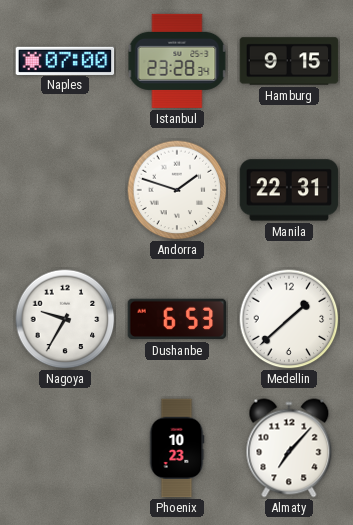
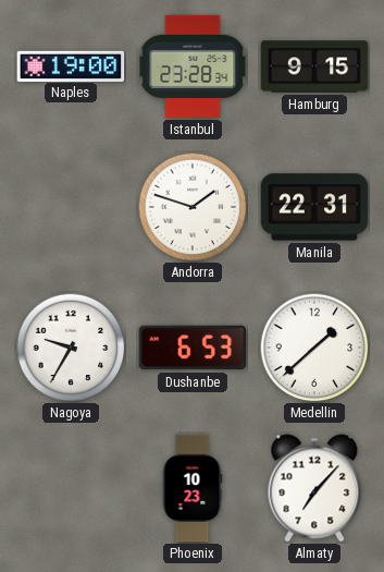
Naples: 07:00 -> 19:00
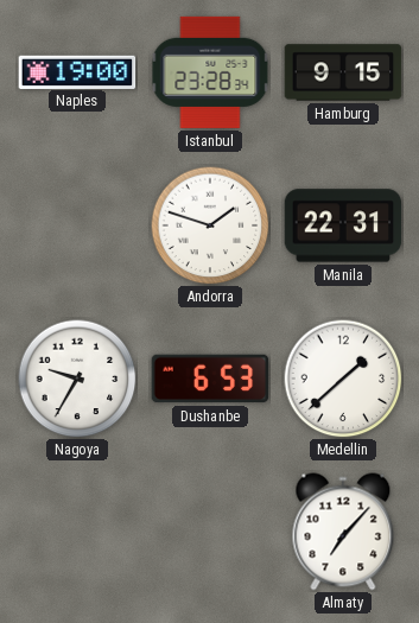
Phoenix: 10:23 -> none
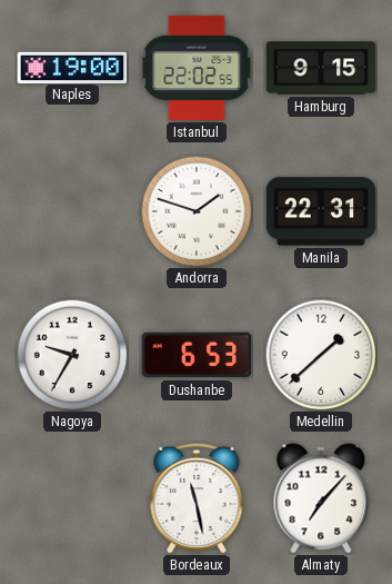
Istanbul: 23:28 -> 22:02
Bordeaux: none -> 11:28
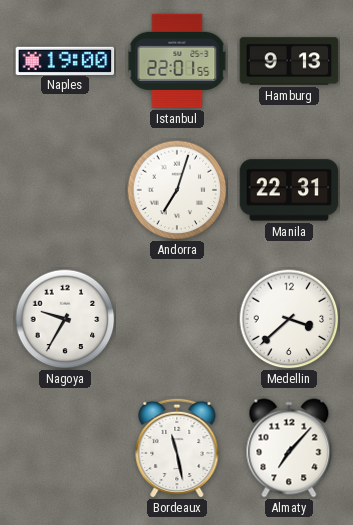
Istanbul: 22:02 -> 22:01
Hamburg: 9:15 -> 9:13
Andorra: 1:48 -> 7:03
Dushanbe: 6:53 -> none
Medellin: 1:38 -> 3:38
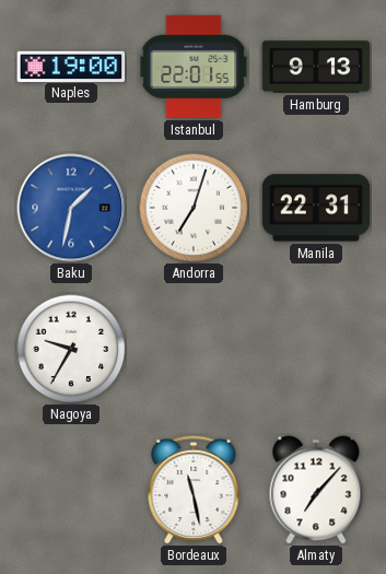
Baku: none -> 1:32
Medellin: 3:38 -> none
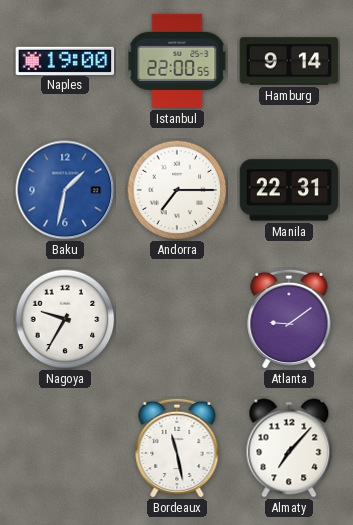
Istanbul: 22:01 -> 22:00
Hamburg: 9:13 -> 9:14
Andorra: 7:03 -> 7:15
Atlanta: none -> 9:09
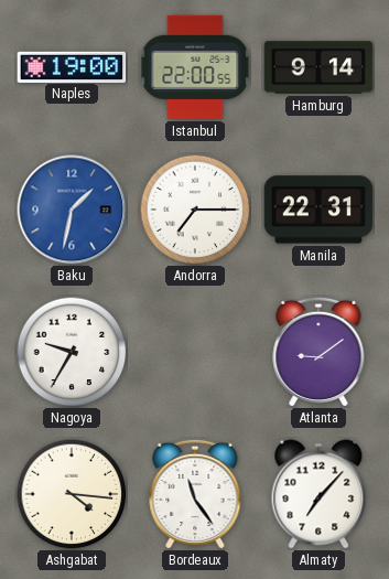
Ashgabat: none -> 4:16
Bordeaux: 11:28 -> 11:24
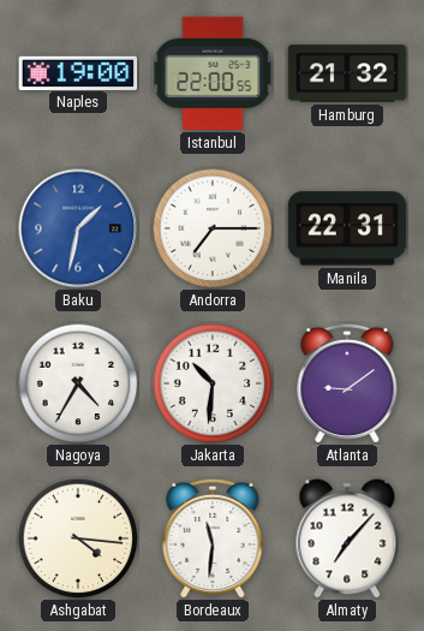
Hamburg: 9:14 -> 21:32
Nagoya: 9:35 -> 4:35
Jakarta: none -> 10:31
Bordeaux: 11:24 -> 11:31
